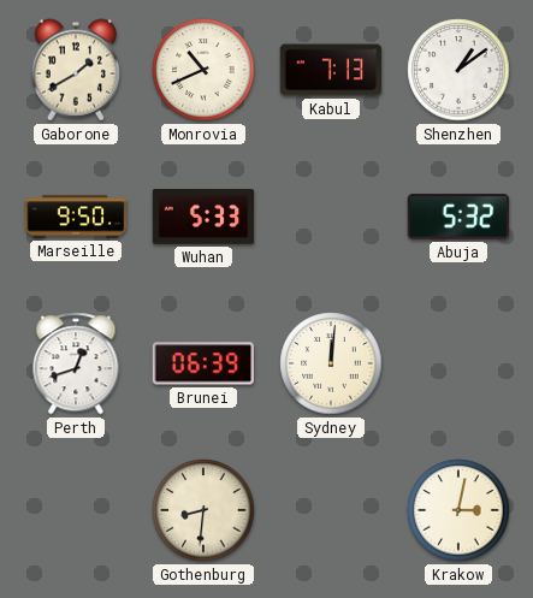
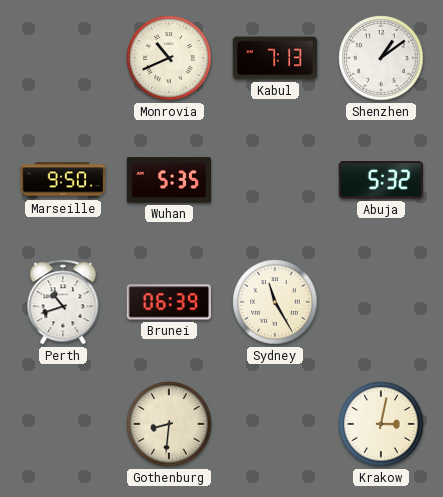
Gaborone: 1:40 -> none
Wuhan: 5:33 -> 5:35
Perth: 12:42 -> 10:42
Sydney: 12:01 -> 11:25
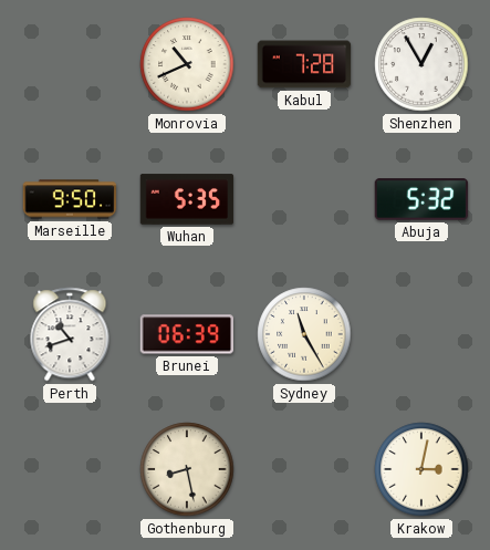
Kabul: 7:13 -> 7:28
Shenzhen: 1:09 -> 12:55
Gothenburg: 8:31 -> 8:28
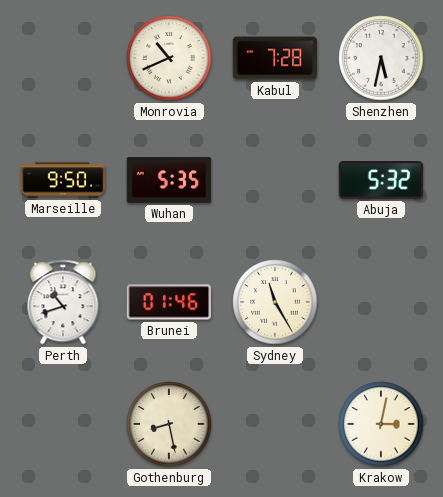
Shenzhen: 12:55 -> 5:32
Brunei: 06:39 -> 01:46
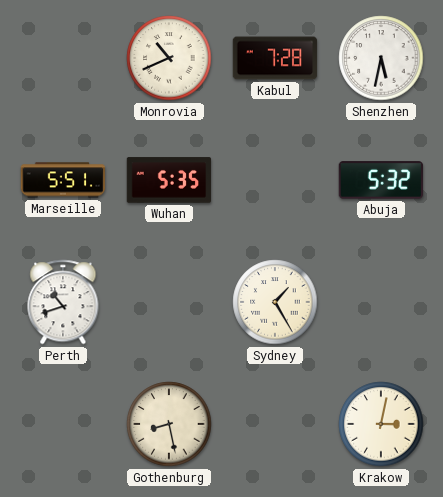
Marseille: 9:50 -> 5:51
Brunei: 01:46 -> none
Sydney: 11:25 -> 1:25
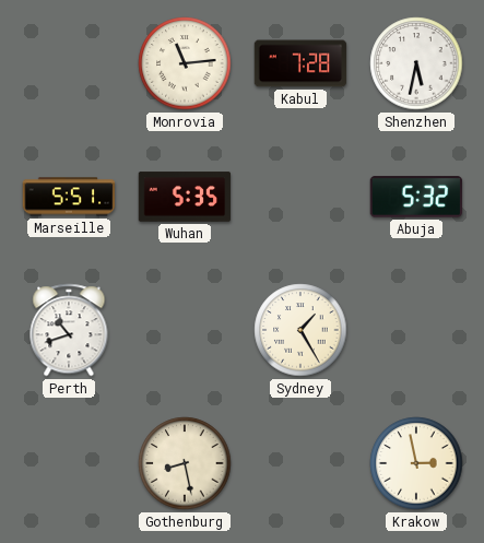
Monrovia: 10:41 -> 11:14
Krakow: 3:02 -> 2:58
